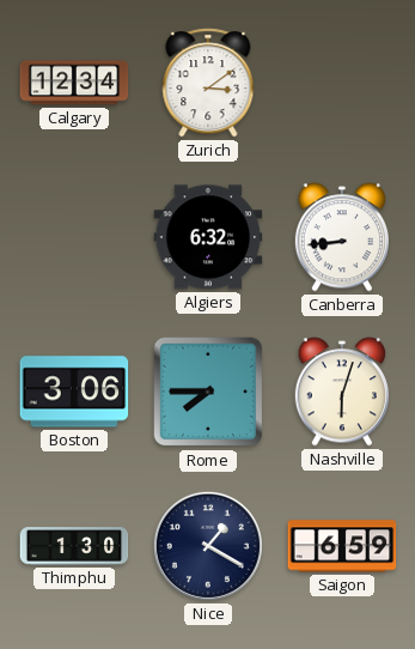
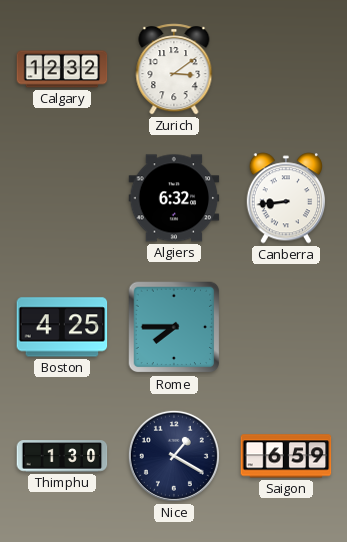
Calgary: 12:34 -> 12:32
Boston: 3:06 -> 4:25
Nashville: 6:03 -> none
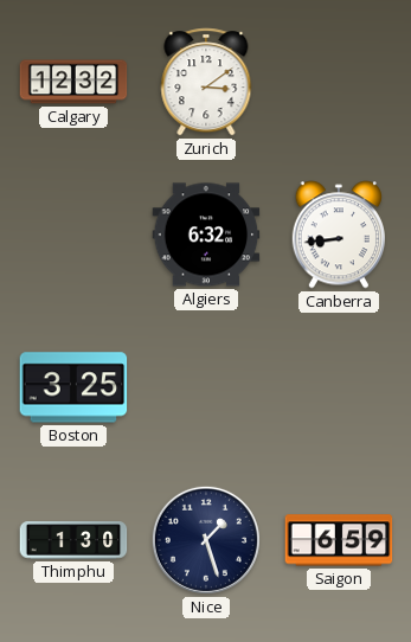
Boston: 4:25 -> 3:25
Rome: 7:45 -> none
Nice: 1:20 -> 1:27
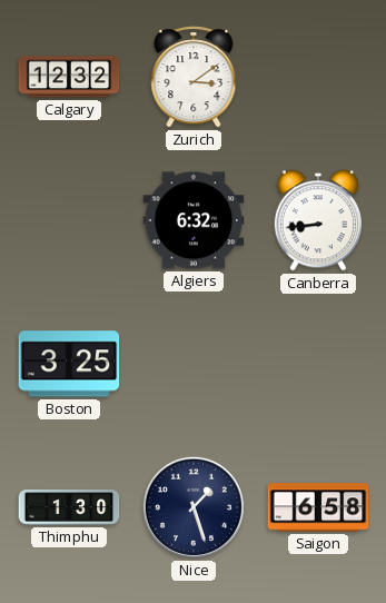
Saigon: 6:59 -> 6:58
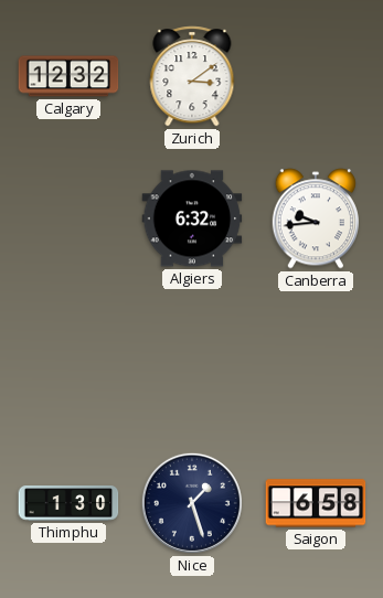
Canberra: 8:44 -> 9:44
Boston: 3:25 -> none
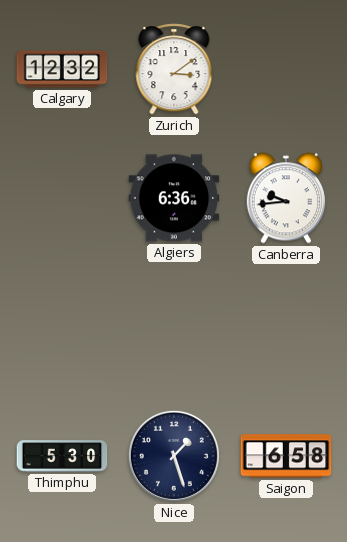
Algiers: 6:32 -> 6:36
Thimphu: 1:30 -> 5:30
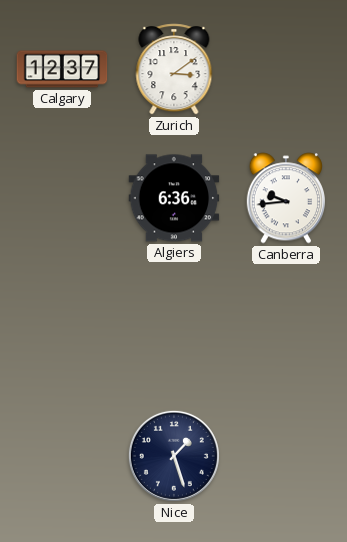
Calgary: 12:32 -> 12:37
Thimphu: 5:30 -> none
Saigon: 6:58 -> none
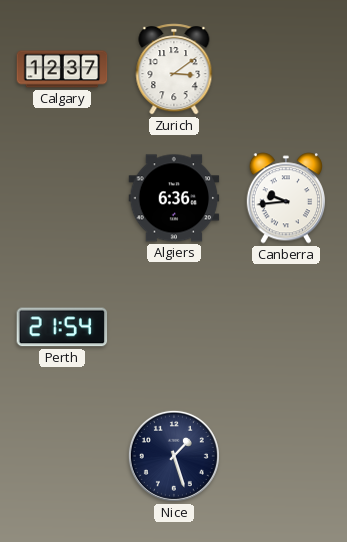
Perth: none -> 21:54
